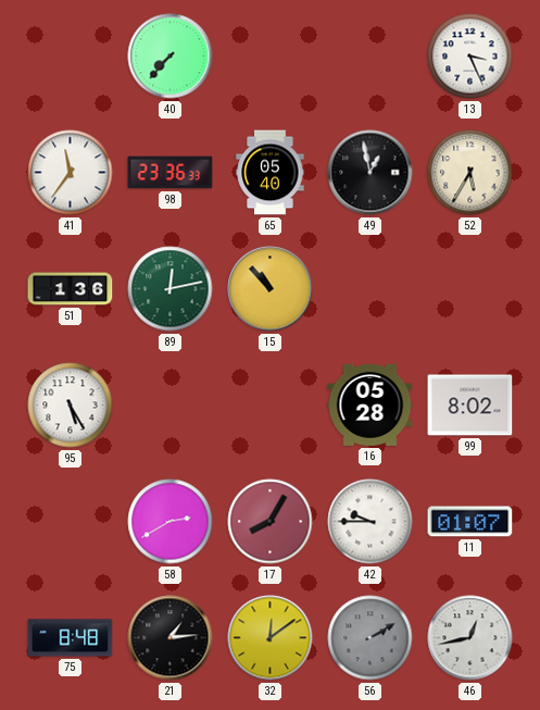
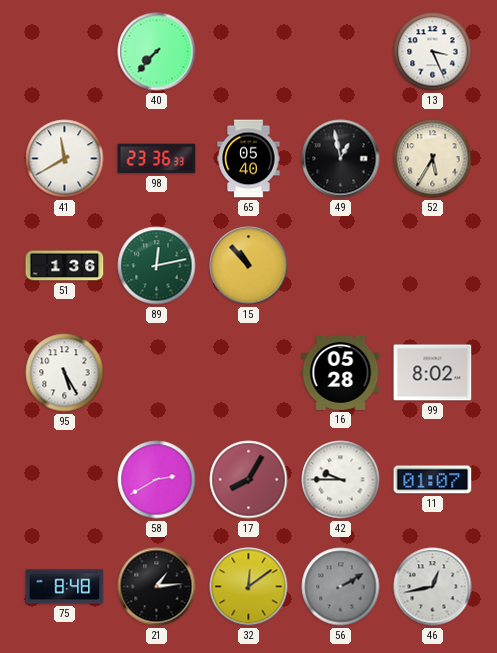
41: 11:36 -> 11:40
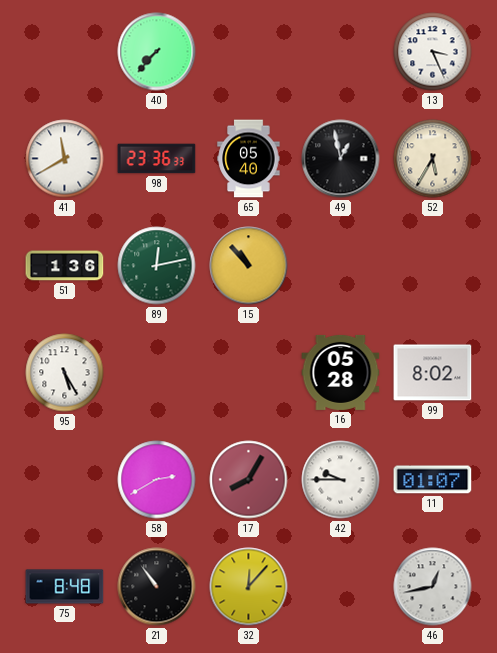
21: 1:14 -> 10:54
32: 12:09 -> 12:07
56: 2:10 -> none
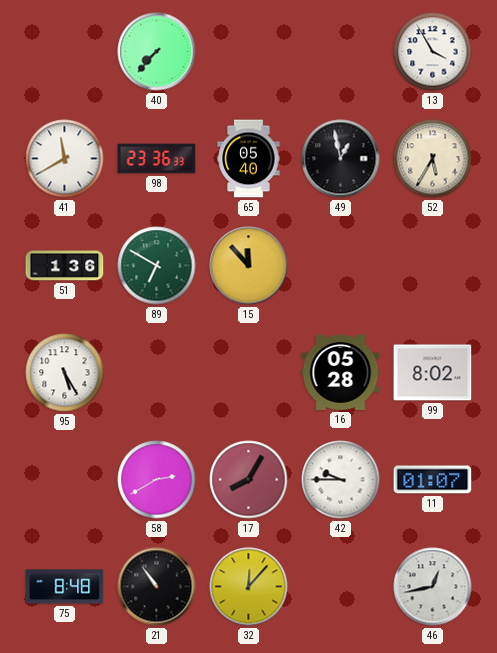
13: 3:26 -> 3:55
89: 12:13 -> 6:50
15: 10:53 -> 11:53
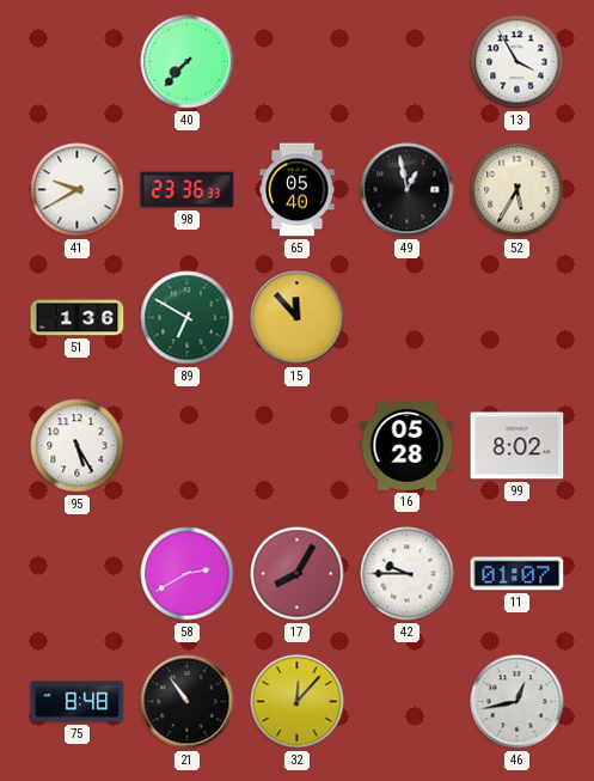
41: 11:40 -> 9:40
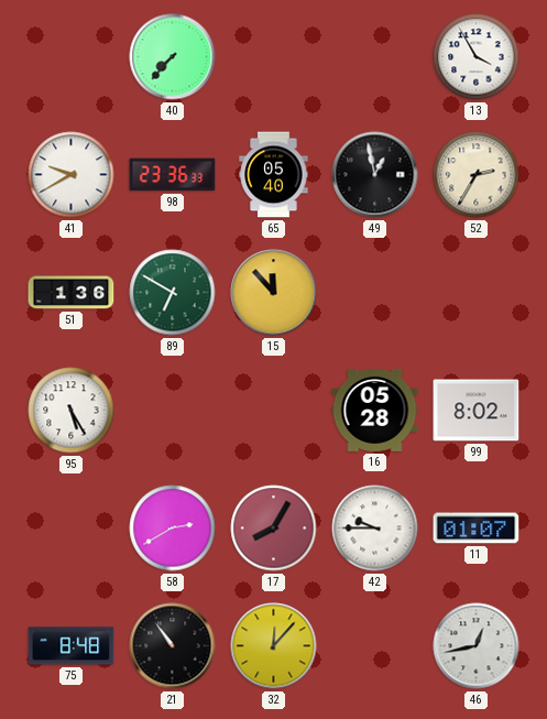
52: 5:35 -> 2:35
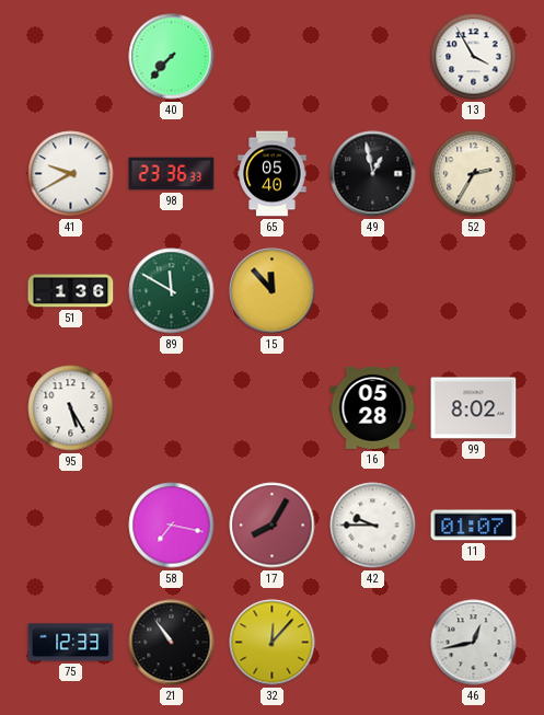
89: 6:50 -> 11:50
58: 2:40 -> 7:17
75: 8:48 -> 12:33
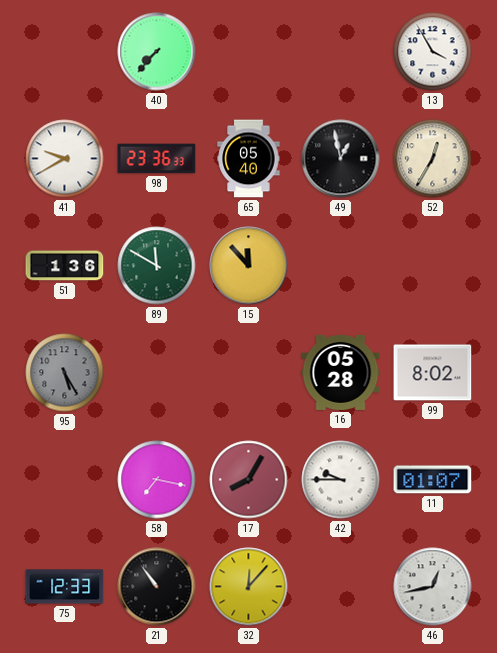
52: 2:35 -> 12:35
95 dial: white -> grey
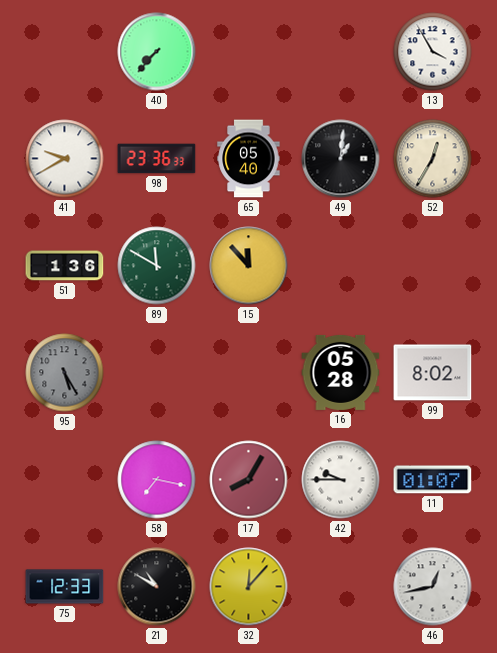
49: 12:58 -> 1:01
21: 10:54 -> 10:50
